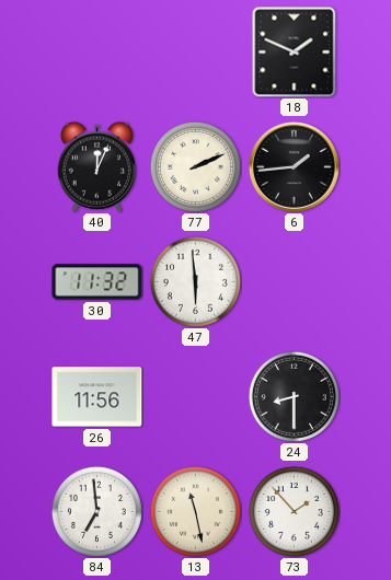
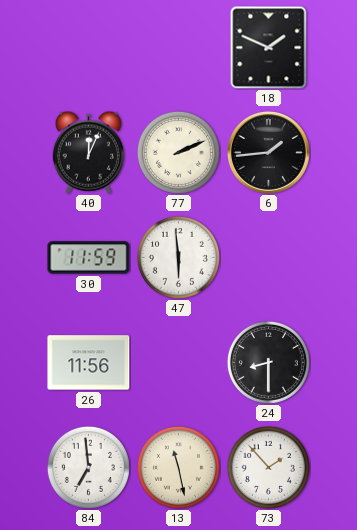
30: 11:32 -> 11:59
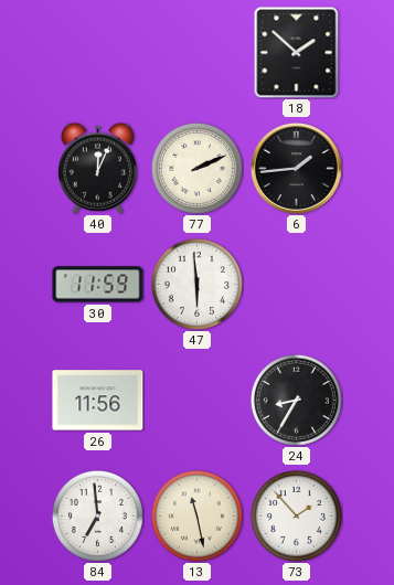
18: 1:49 -> 1:52
24: 8:30 -> 8:35
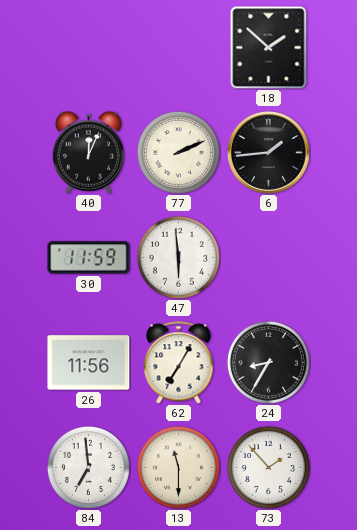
62: none -> 7:05
13: 11:28 -> 11:30
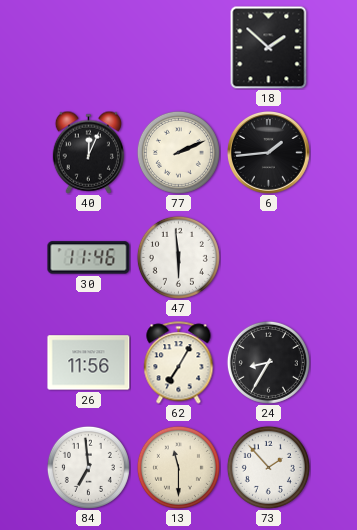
30: 11:59 -> 11:46
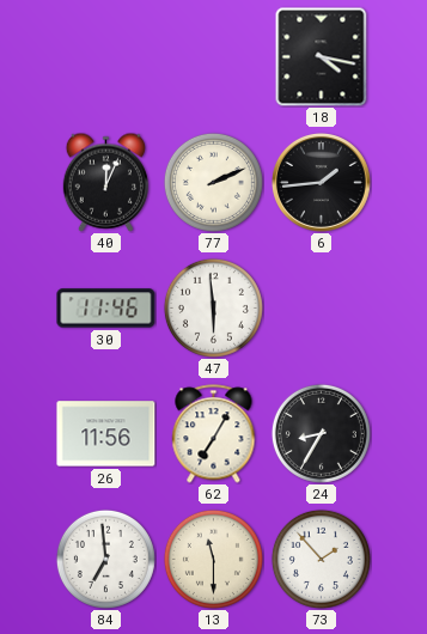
18: 1:52 -> 4:17
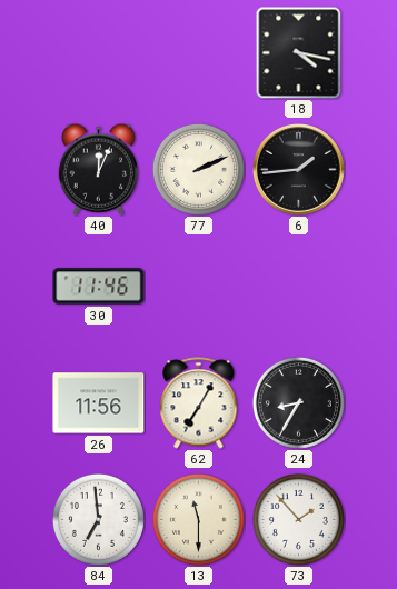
47: 5:59 -> none
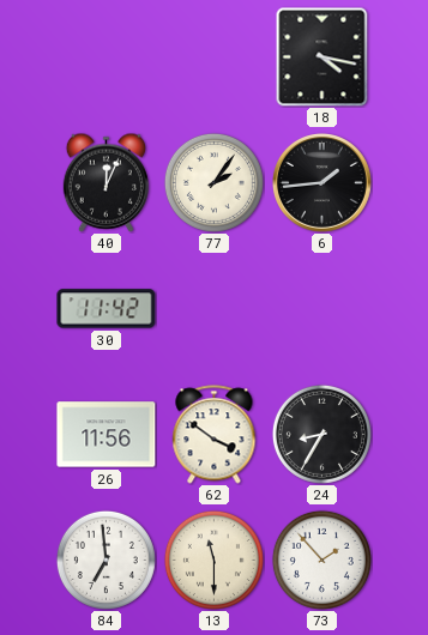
77: 2:11 -> 2:06
30: 11:46 -> 11:42
62: 7:05 -> 3:51
